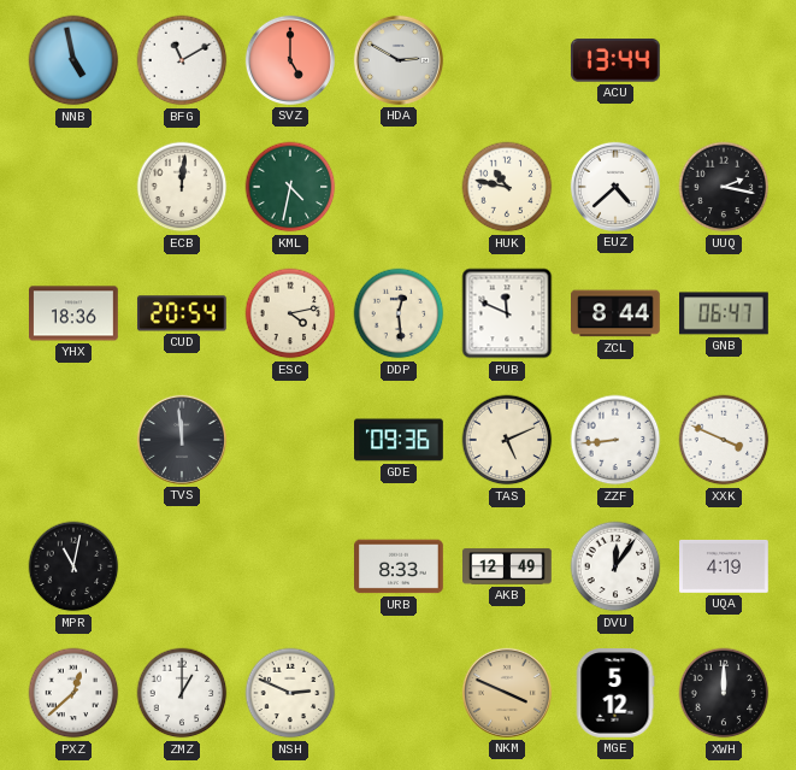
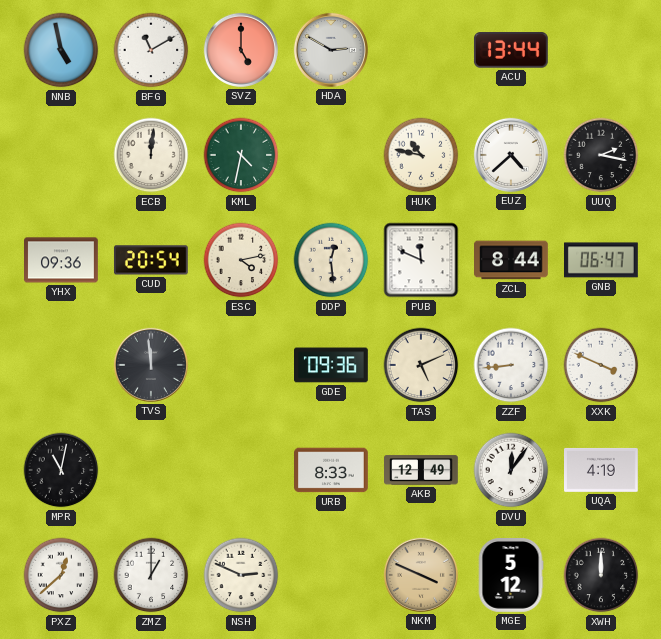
YHX: 18:36 -> 09:36
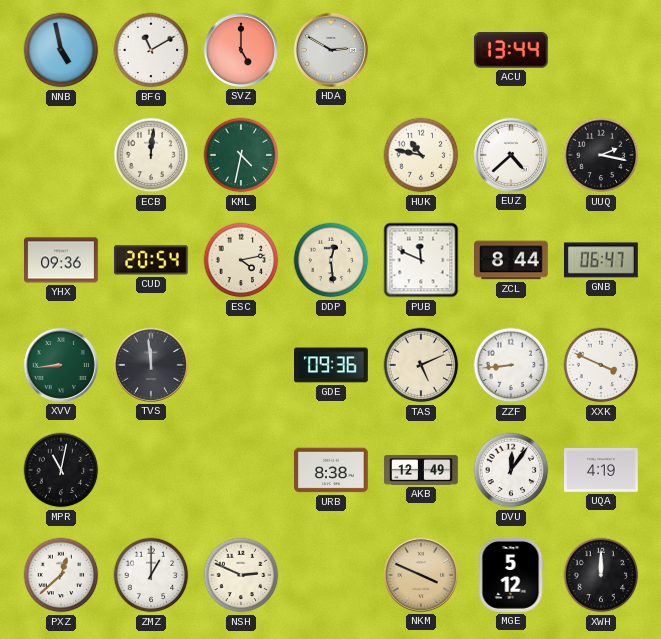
XVV: none -> 8:44
URB: 8:33 -> 8:38
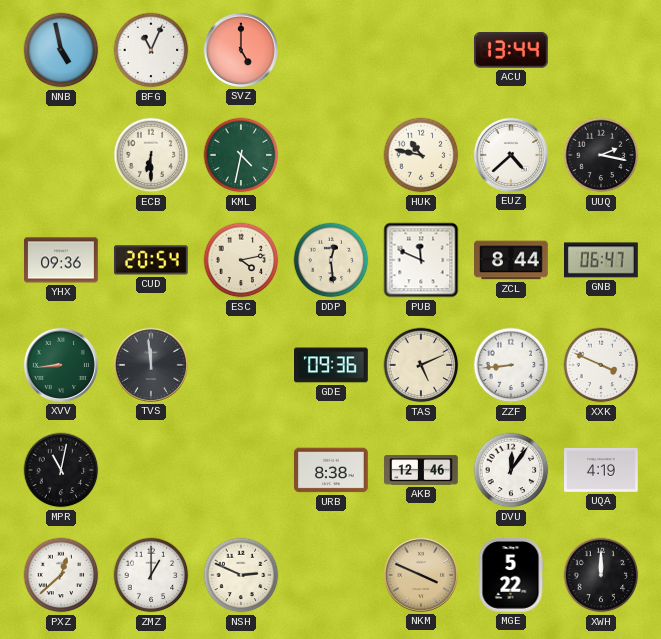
BFG: 11:10 -> 11:04
HDA: 2:50 -> none
ECB: 12:01 -> 6:30
AKB: 12:49 -> 12:46
MGE: 5:12 -> 5:22
